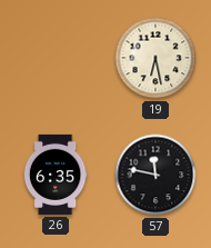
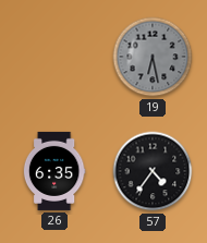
19 dial: cream -> grey
57: 11:47 -> 4:36
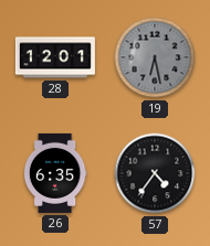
28: none -> 12:01
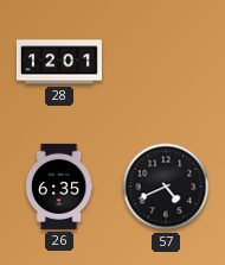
19: 6:28 -> none
57: 4:36 -> 4:41
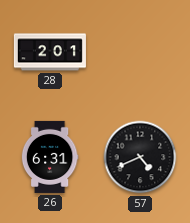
28: 12:01 -> 2:01
26: 6:35 -> 6:31
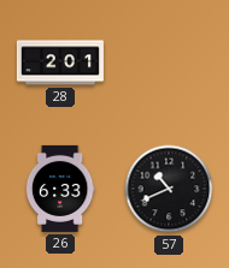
26: 6:31 -> 6:33
57: 4:41 -> 10:41
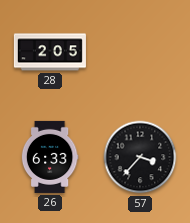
28: 2:01 -> 2:05
57: 10:41 -> 3:37
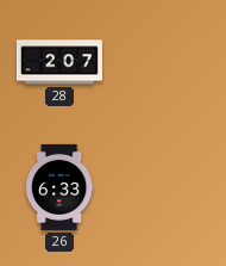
28: 2:05 -> 2:07
57: 3:37 -> none
